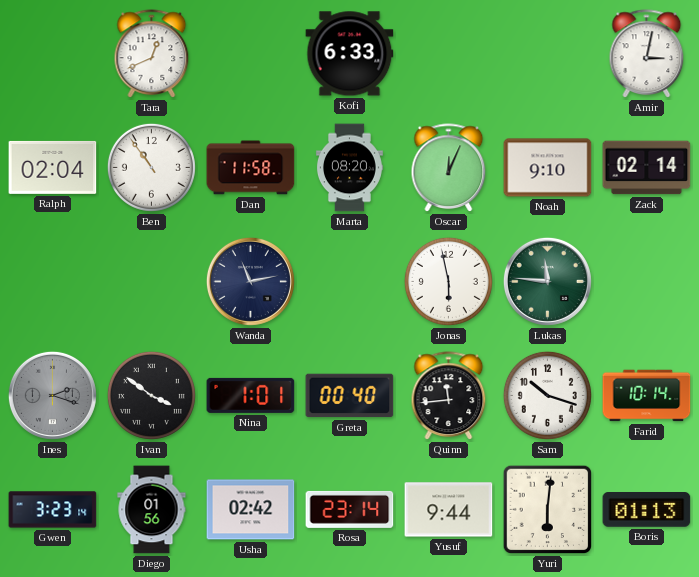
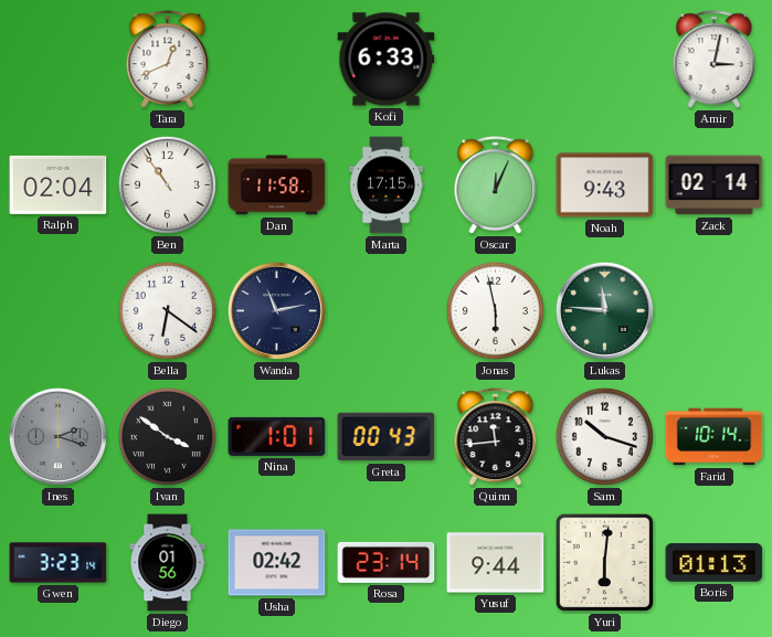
Marta: 08:20 -> 17:15
Noah: 9:10 -> 9:43
Bella: none -> 6:21
Greta: 00:40 -> 00:43
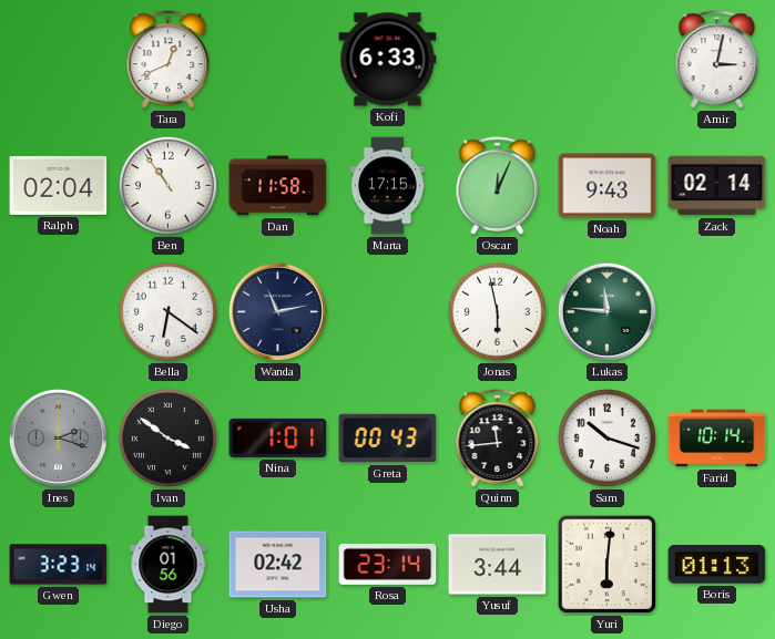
Yusuf: 9:44 -> 3:44
